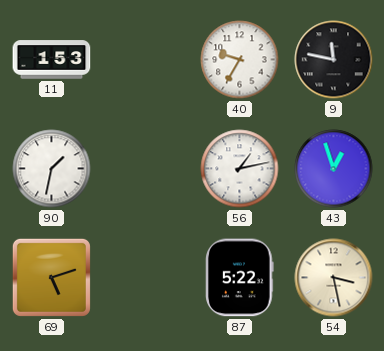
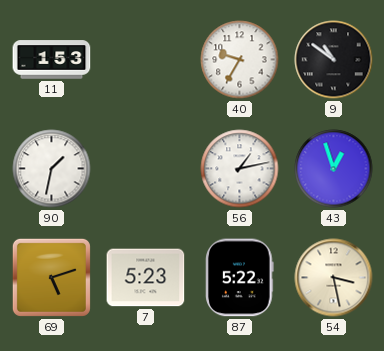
9: 11:47 -> 10:51
7: none -> 5:23
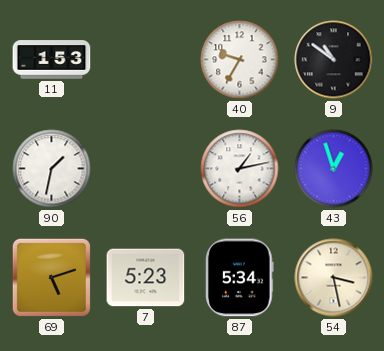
87: 5:22 -> 5:34
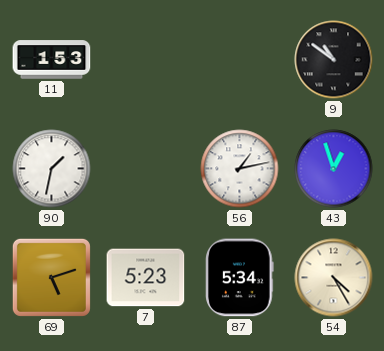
40: 9:35 -> none
54: 3:28 -> 4:25
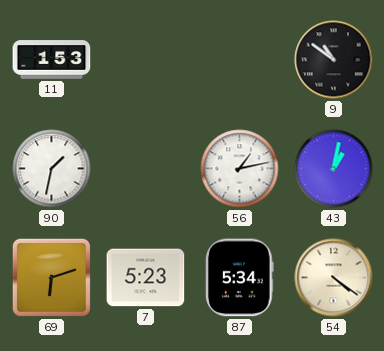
43: 12:57 -> 1:02
69: 5:12 -> 6:12
54: 4:25 -> 4:21
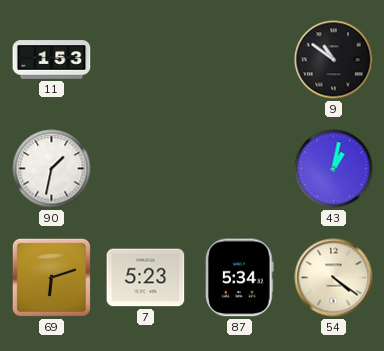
56: 1:13 -> none
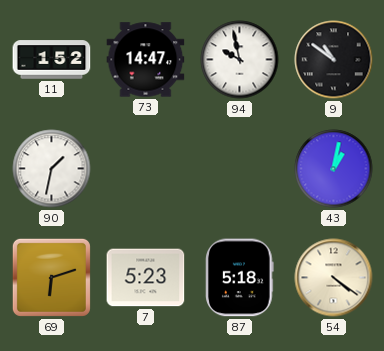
11: 1:53 -> 1:52
73: none -> 14:47
94: none -> 9:58
87: 5:34 -> 5:18
